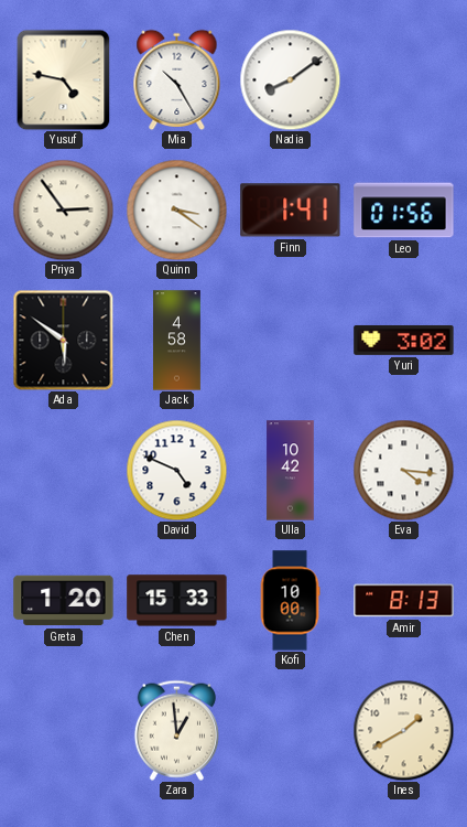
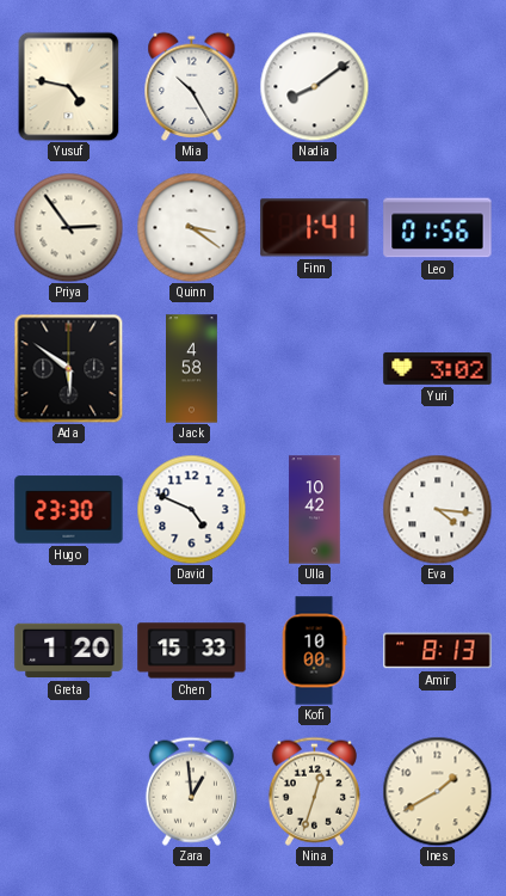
Hugo: none -> 23:30
Nina: none -> 12:33
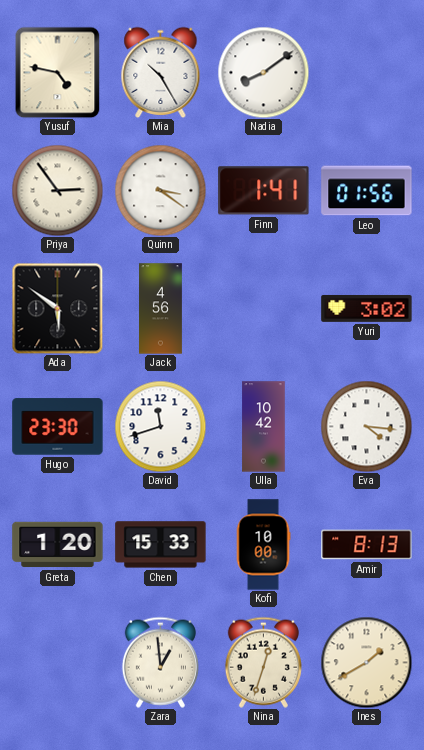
Jack: 4:58 -> 4:56
David: 4:49 -> 11:42
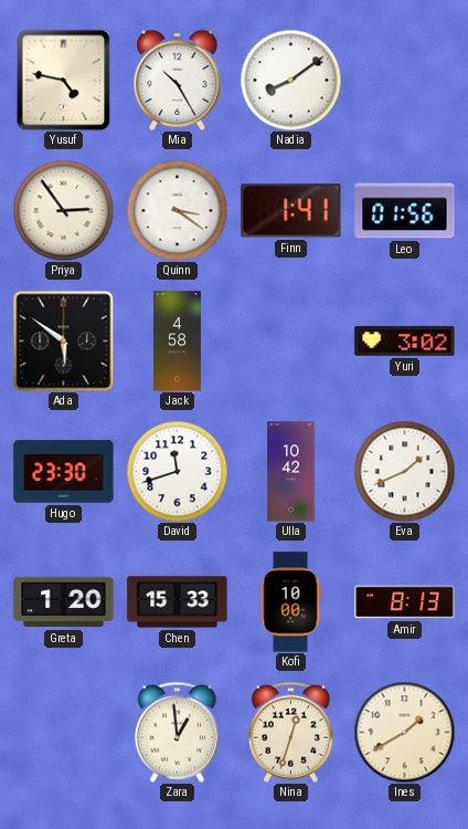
Jack: 4:56 -> 4:58
Eva: 4:16 -> 1:41
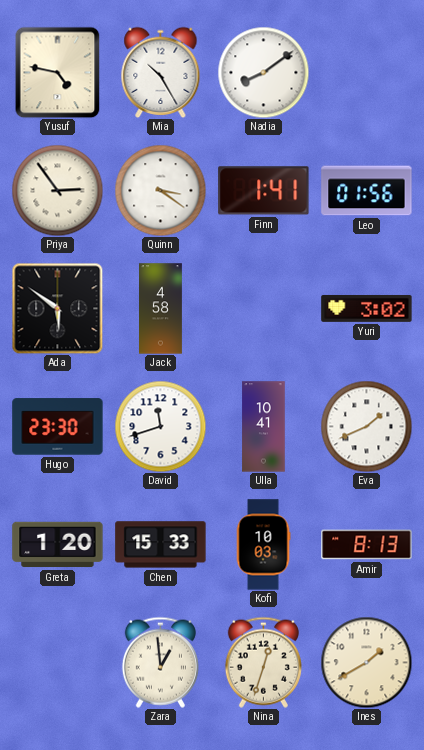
Ulla: 10:42 -> 10:41
Kofi: 10:00 -> 10:03
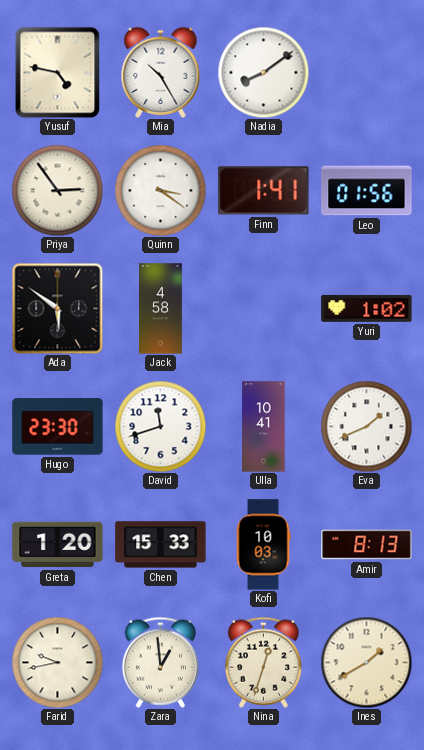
Yuri: 3:02 -> 1:02
Farid: none -> 9:43
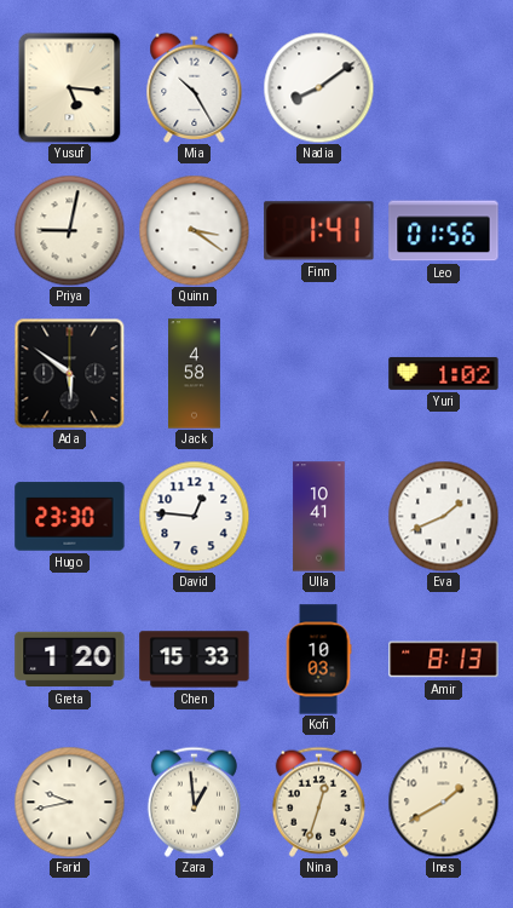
Yusuf: 4:47 -> 5:16
Priya: 2:54 -> 9:02
David: 11:42 -> 12:46
